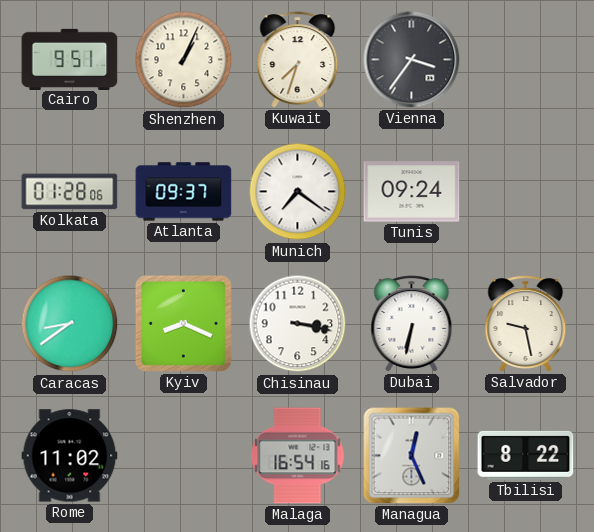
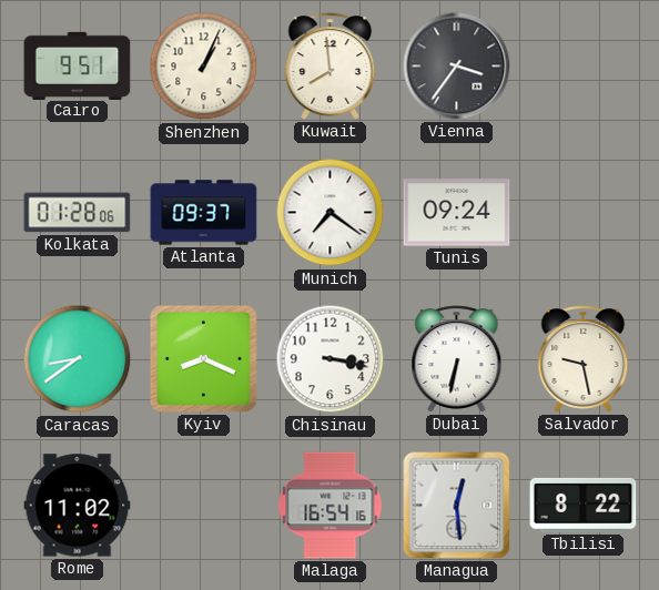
Kuwait: 7:33 -> 7:59
Managua: 12:26 -> 12:29
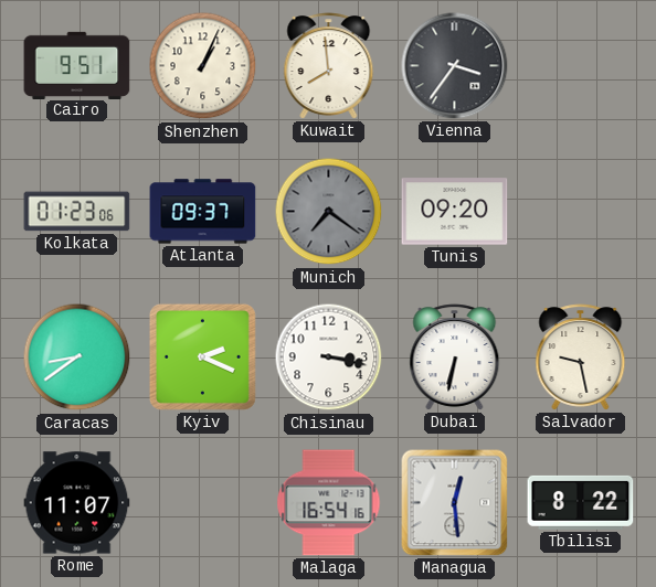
Kolkata: 01:28 -> 01:23
Munich dial: white -> grey
Tunis: 09:24 -> 09:20
Kyiv: 8:19 -> 2:19
Rome: 11:02 -> 11:07
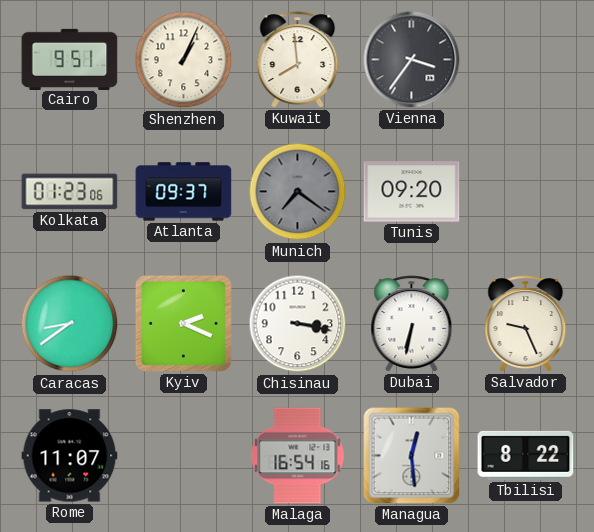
Salvador: 9:28 -> 9:26
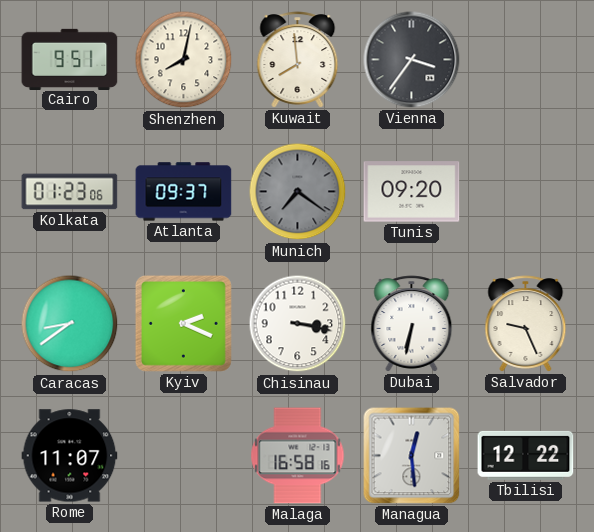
Shenzhen: 1:04 -> 8:02
Malaga: 16:54 -> 16:58
Tbilisi: 8:22 -> 12:22
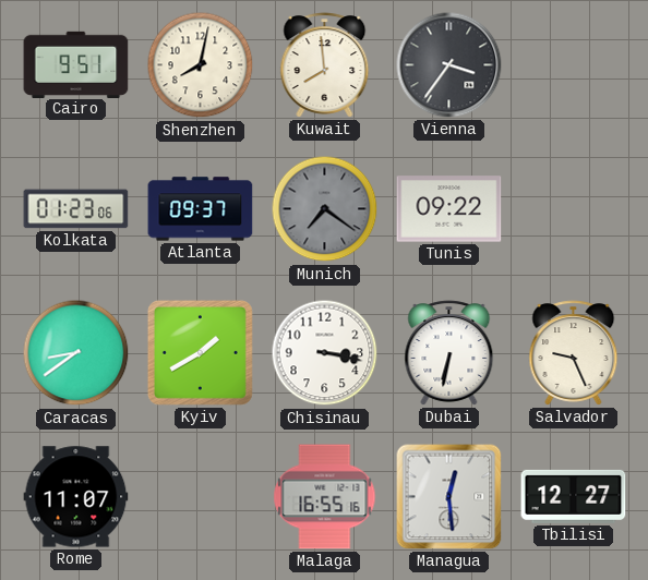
Tunis: 09:20 -> 09:22
Kyiv: 2:19 -> 1:40
Malaga: 16:58 -> 16:55
Tbilisi: 12:22 -> 12:27
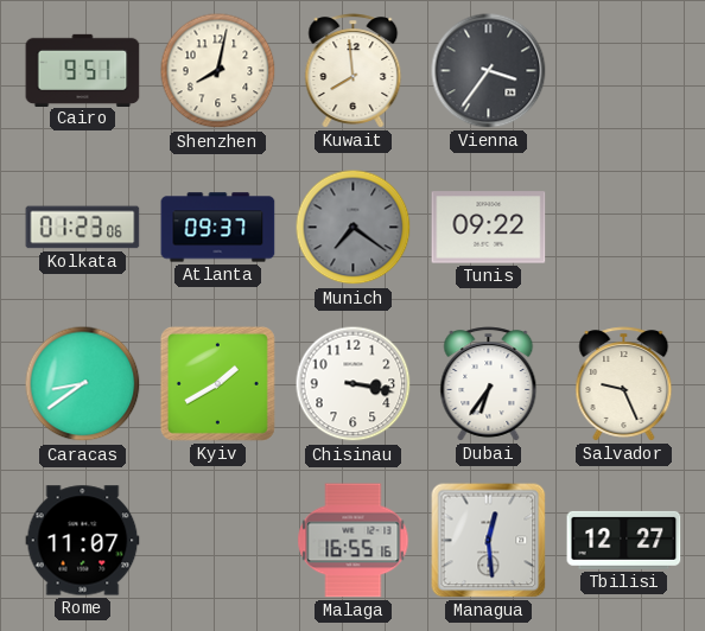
Dubai: 6:32 -> 6:36
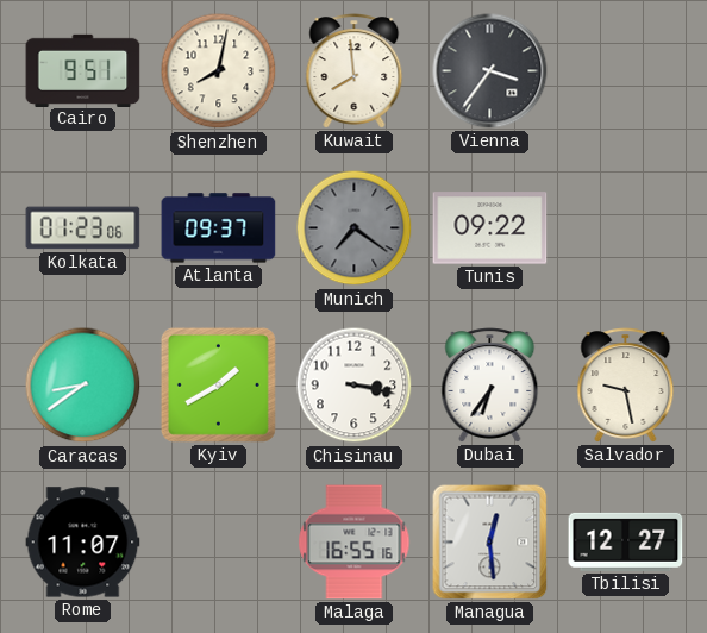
Salvador: 9:26 -> 9:28
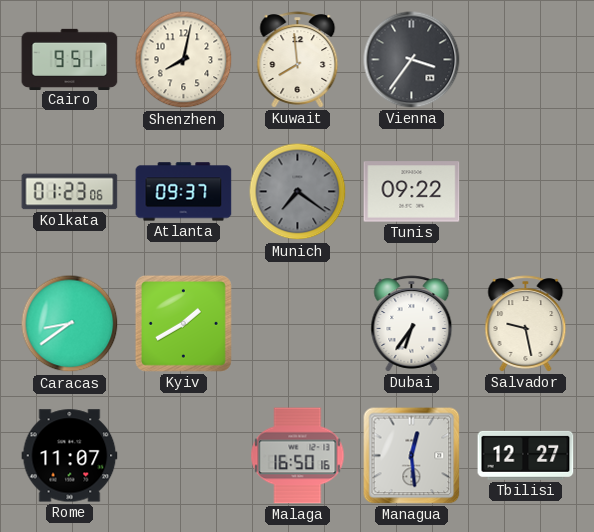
Chisinau: 3:17 -> none
Malaga: 16:55 -> 16:50
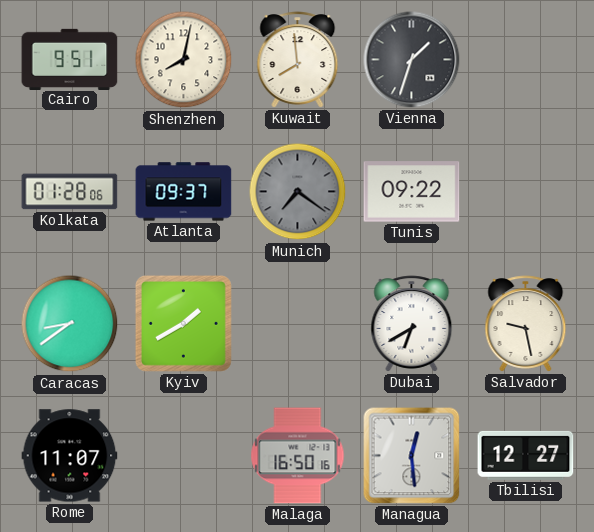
Vienna: 3:36 -> 1:33
Kolkata: 01:23 -> 01:28
Dubai: 6:36 -> 6:40
